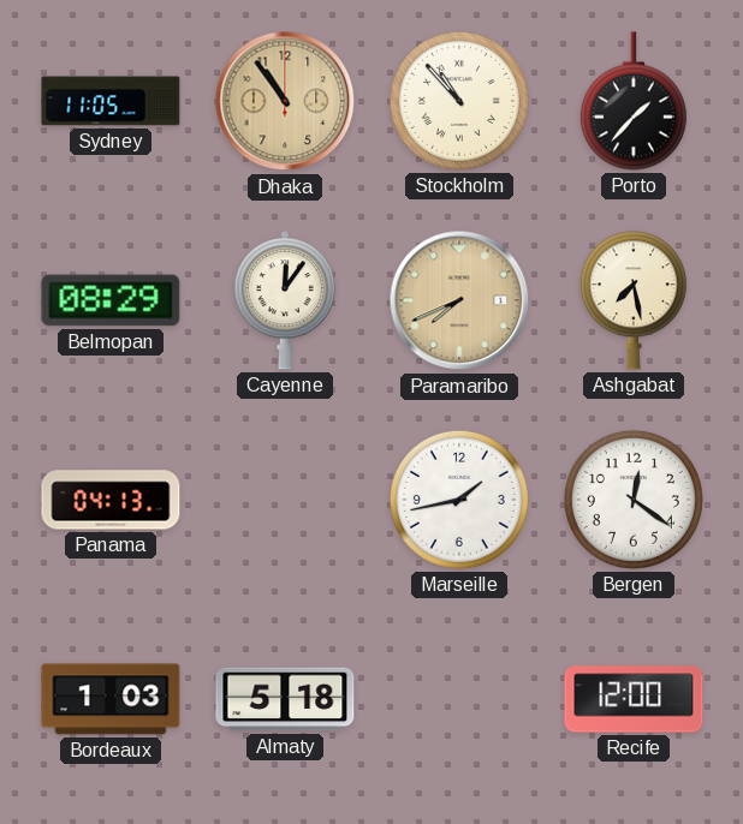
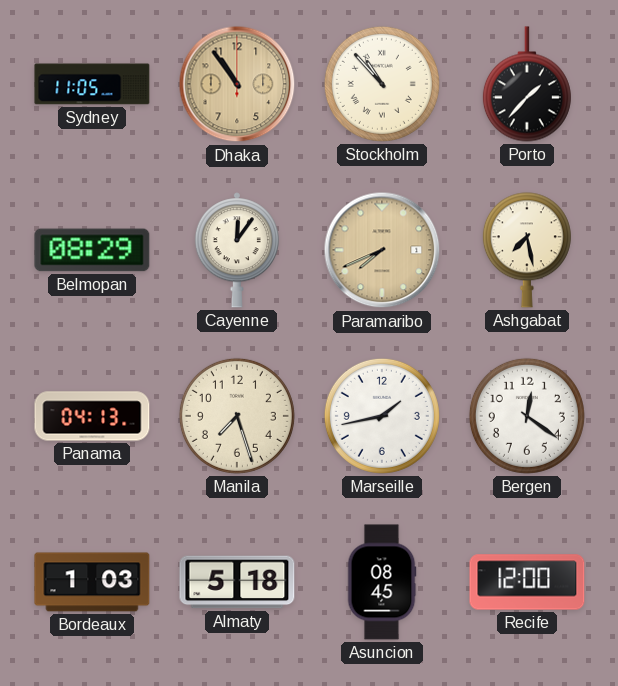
Manila: none -> 7:27
Asuncion: none -> 08:45
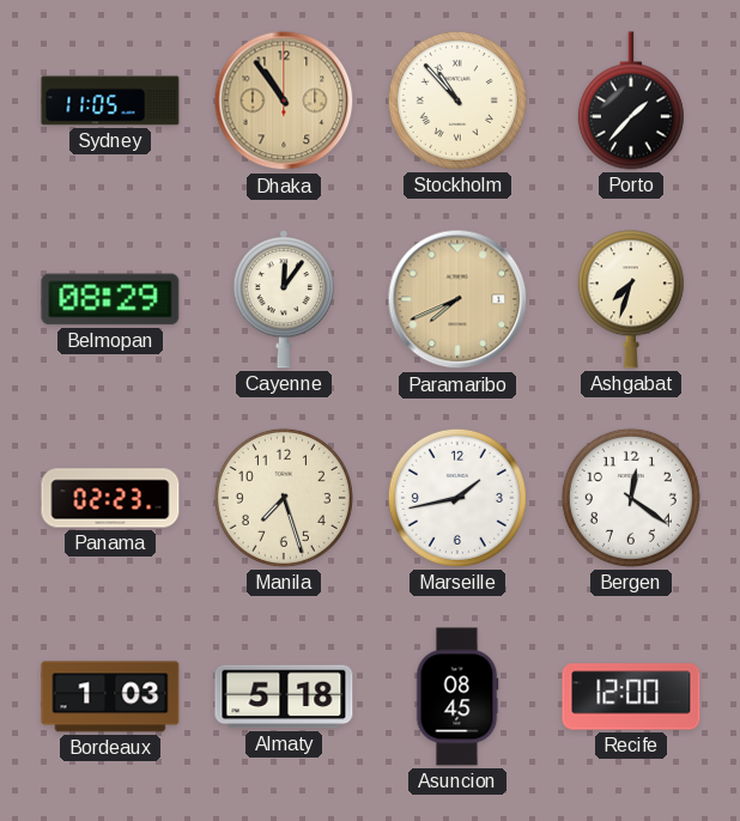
Ashgabat: 7:28 -> 7:33
Panama: 04:13 -> 02:23
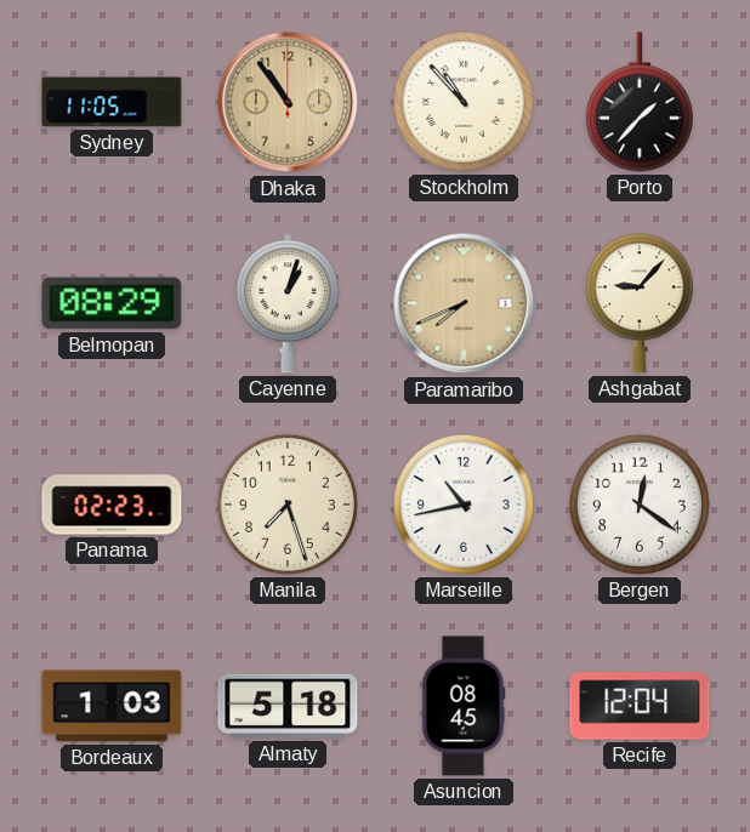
Cayenne: 12:06 -> 1:03
Ashgabat: 7:33 -> 9:07
Marseille: 1:43 -> 10:43
Recife: 12:00 -> 12:04
